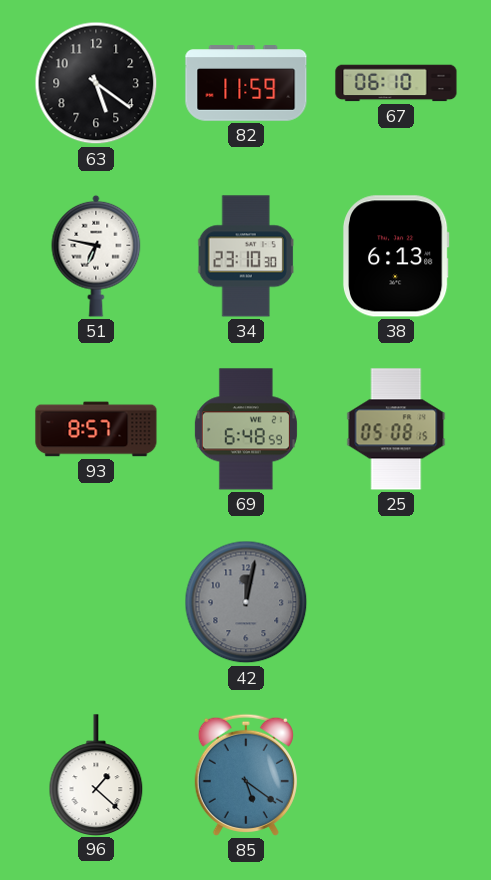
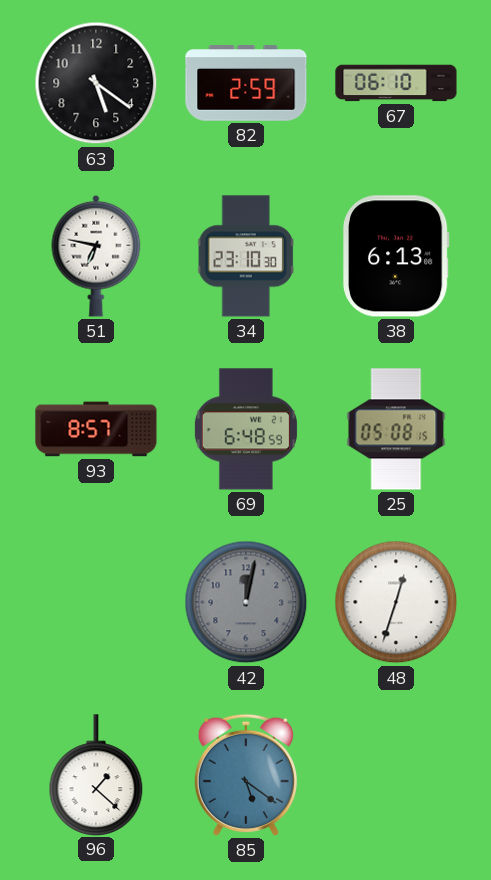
82: 11:59 -> 2:59
48: none -> 12:33
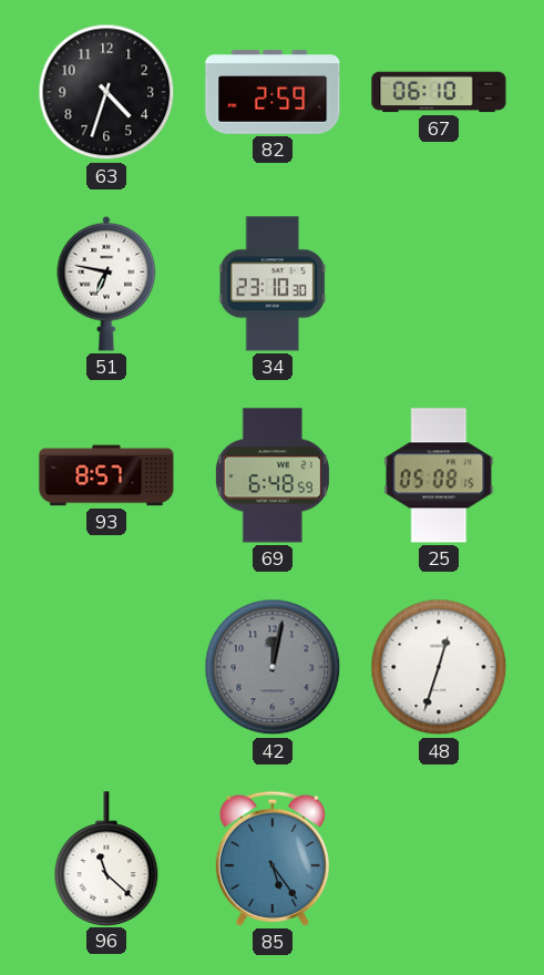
63: 5:21 -> 4:33
38: 6:13 -> none
96: 1:22 -> 11:22
85: 5:21 -> 5:24
